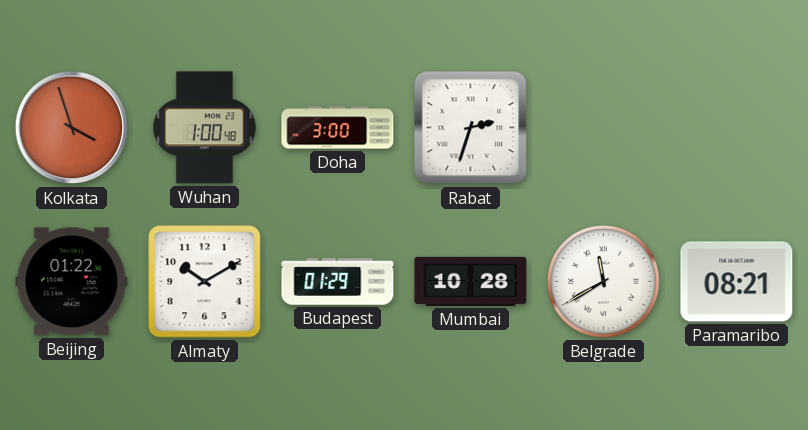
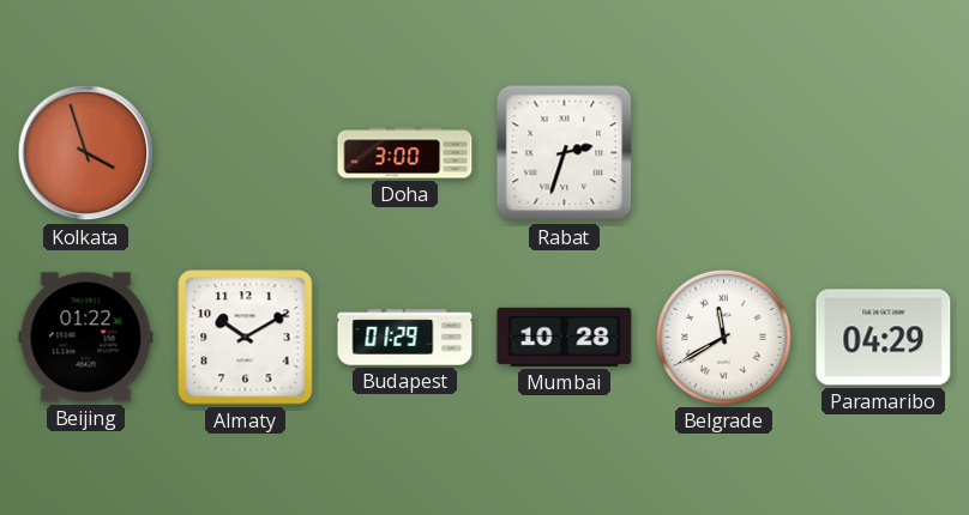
Wuhan: 1:00 -> none
Paramaribo: 08:21 -> 04:29
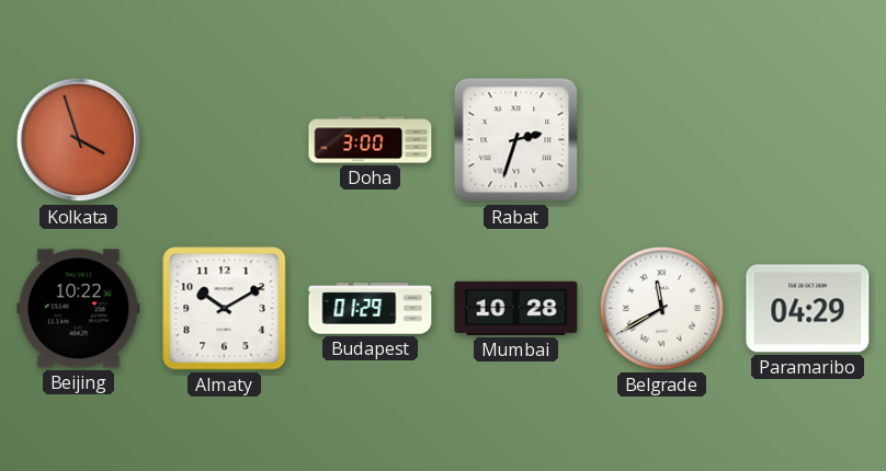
Beijing: 01:22 -> 10:22
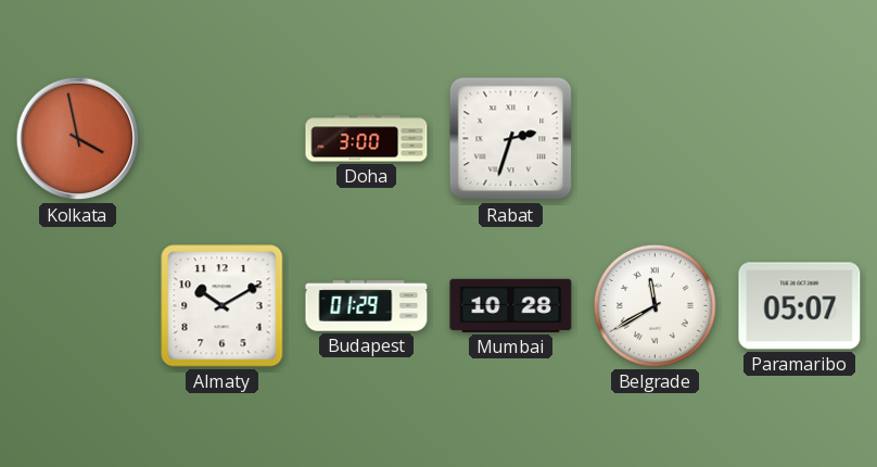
Kolkata: 3:57 -> 3:58
Beijing: 10:22 -> none
Paramaribo: 04:29 -> 05:07
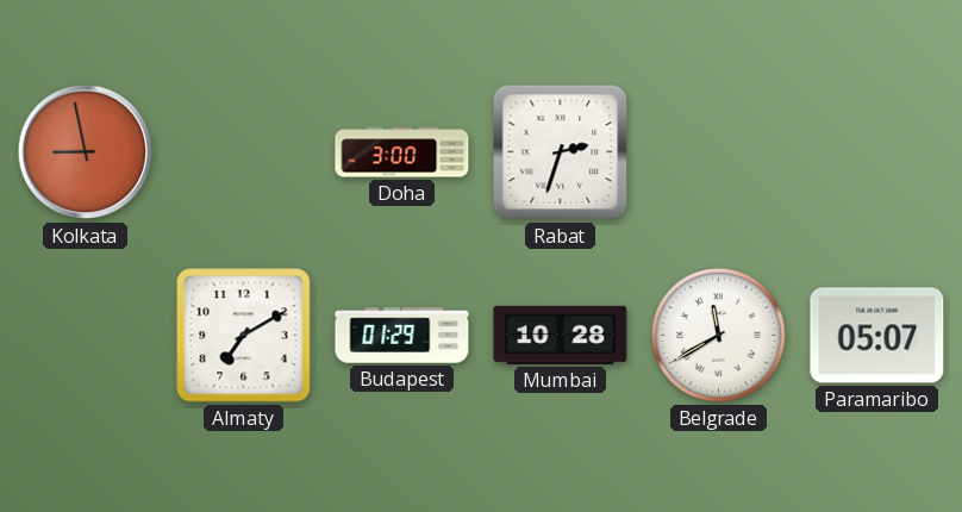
Kolkata: 3:58 -> 8:58
Almaty: 10:10 -> 7:10
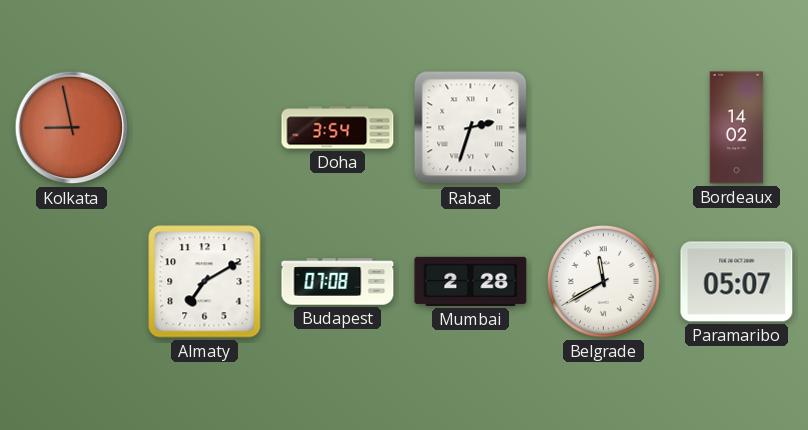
Doha: 3:00 -> 3:54
Bordeaux: none -> 14:02
Budapest: 01:29 -> 07:08
Mumbai: 10:28 -> 2:28
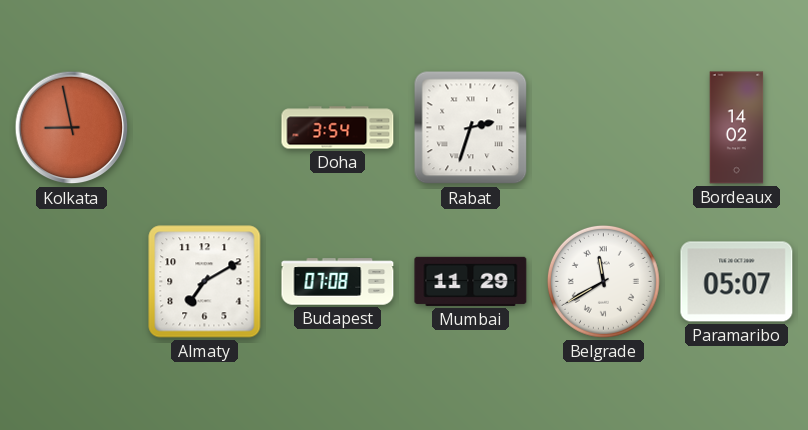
Mumbai: 2:28 -> 11:29
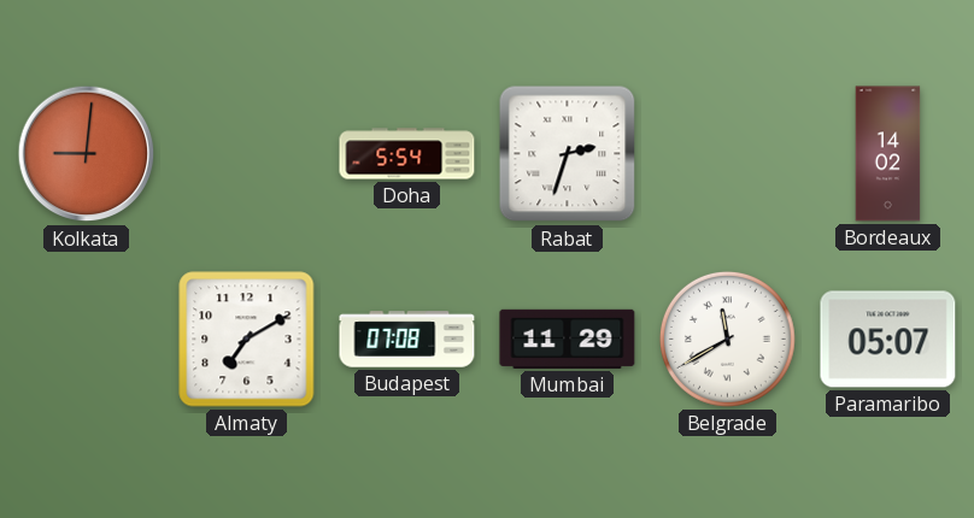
Kolkata: 8:58 -> 9:01
Doha: 3:54 -> 5:54
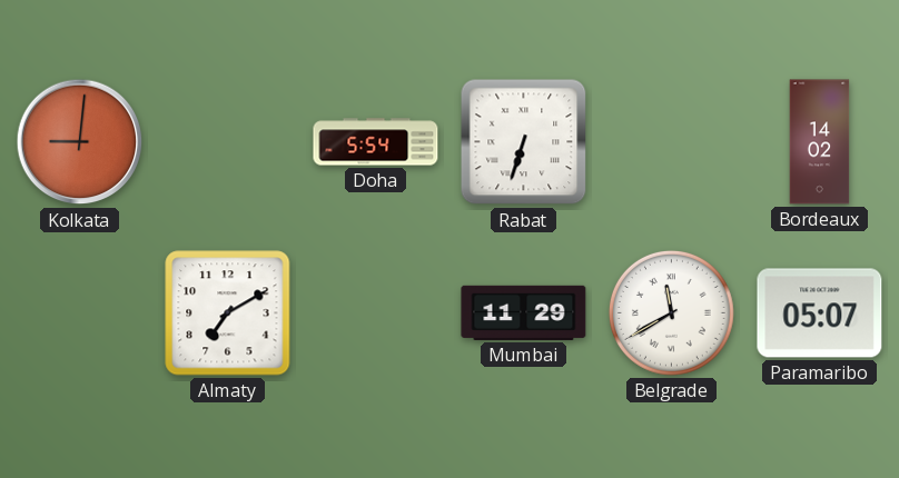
Rabat: 2:33 -> 6:33
Budapest: 07:08 -> none
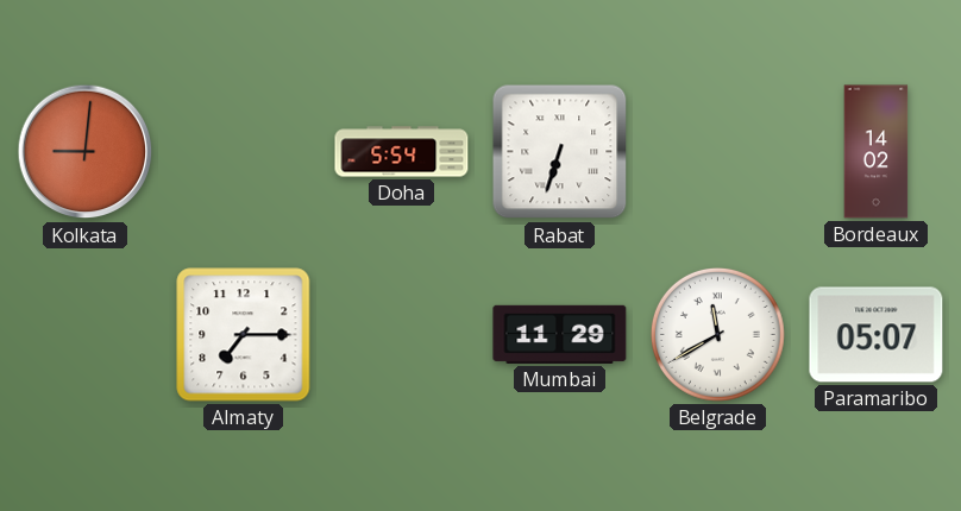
Almaty: 7:10 -> 7:15
